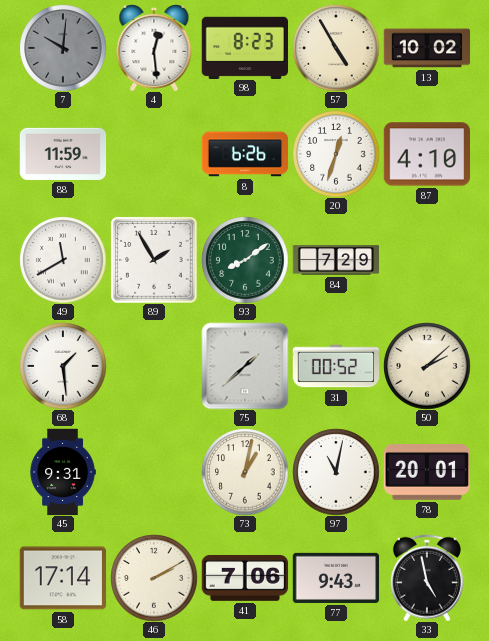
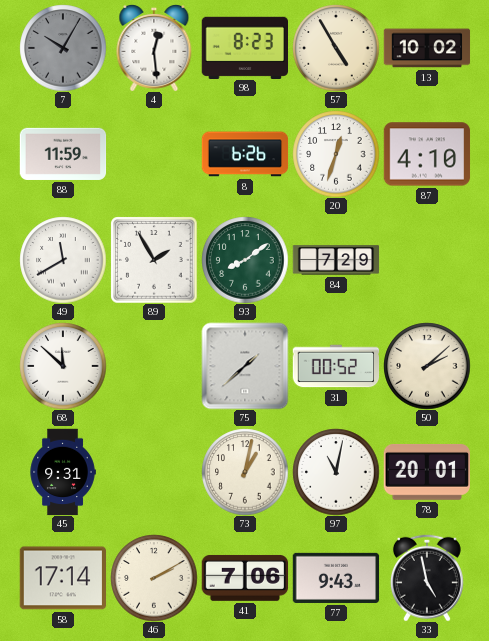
7: 10:01 -> 10:05
68: 1:29 -> 11:52
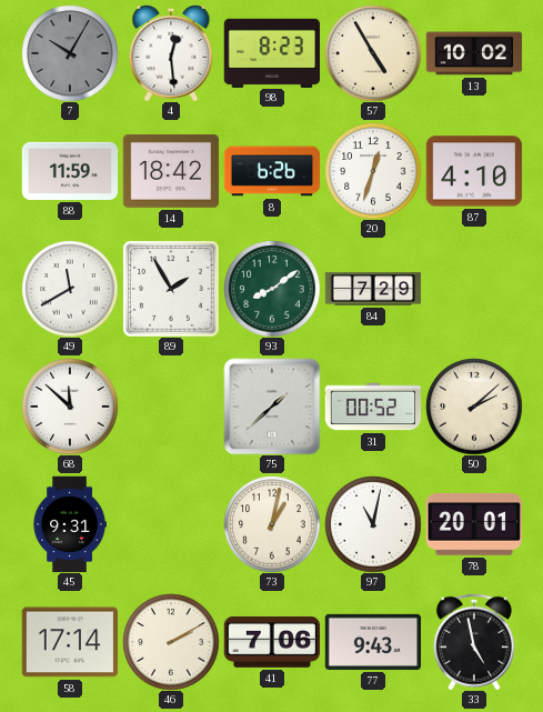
14: none -> 18:42
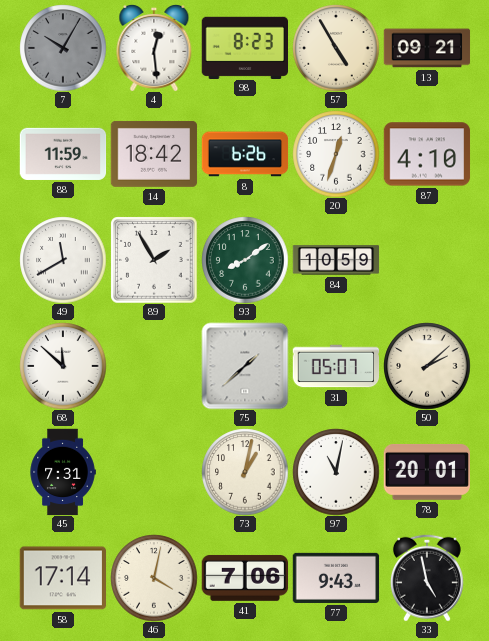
13: 10:02 -> 09:21
84: 7:29 -> 10:59
31: 00:52 -> 05:07
45: 9:31 -> 7:31
46: 2:10 -> 4:02
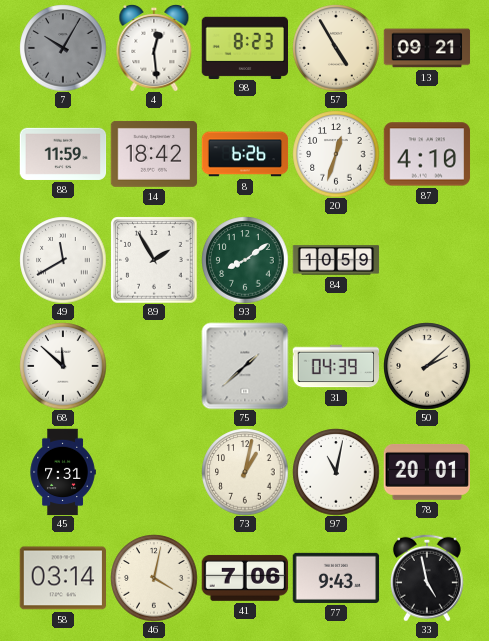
31: 05:07 -> 04:39
58: 17:14 -> 03:14
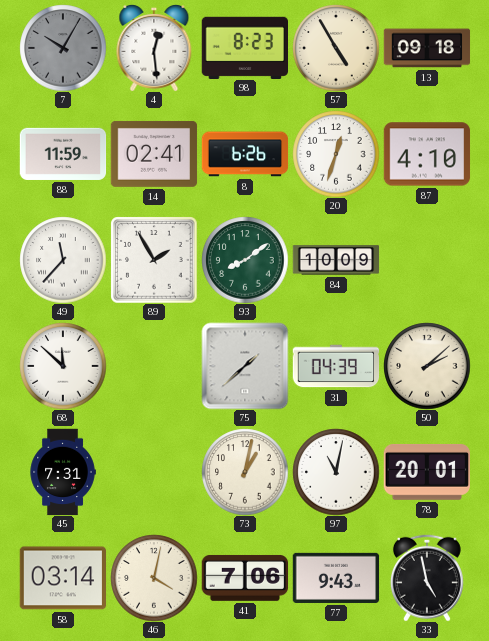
13: 09:21 -> 09:18
14: 18:42 -> 02:41
49: 11:40 -> 11:37
84: 10:59 -> 10:09
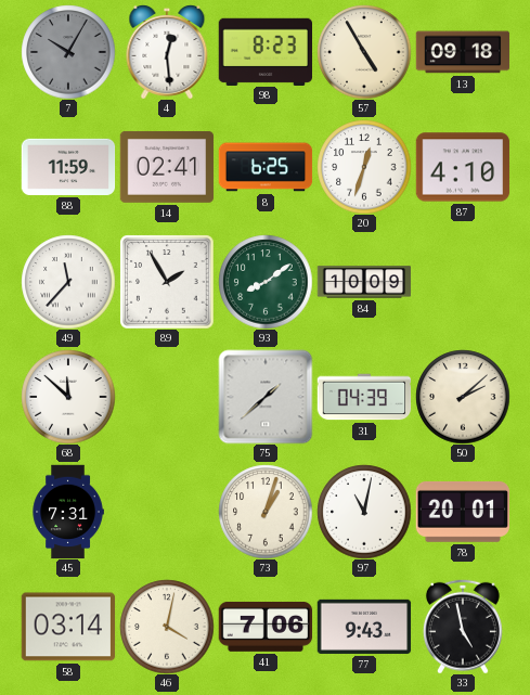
8: 6:26 -> 6:25
73: 1:02 -> 1:03
